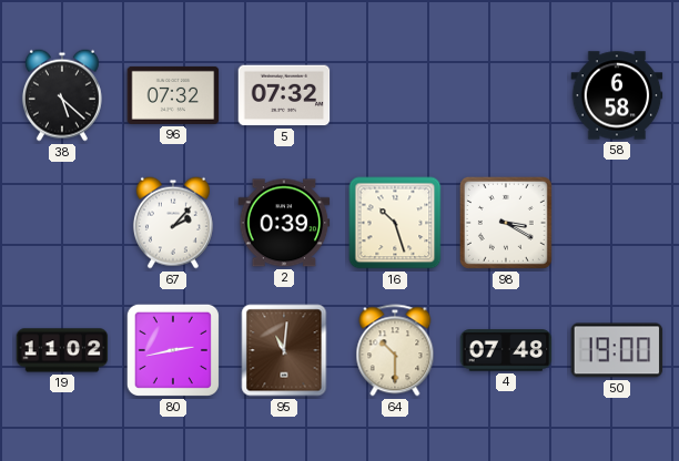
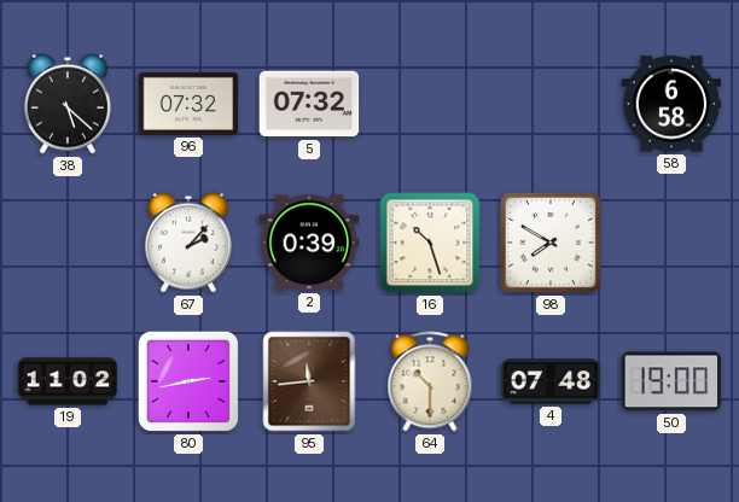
98: 3:20 -> 7:50
95: 11:01 -> 11:44
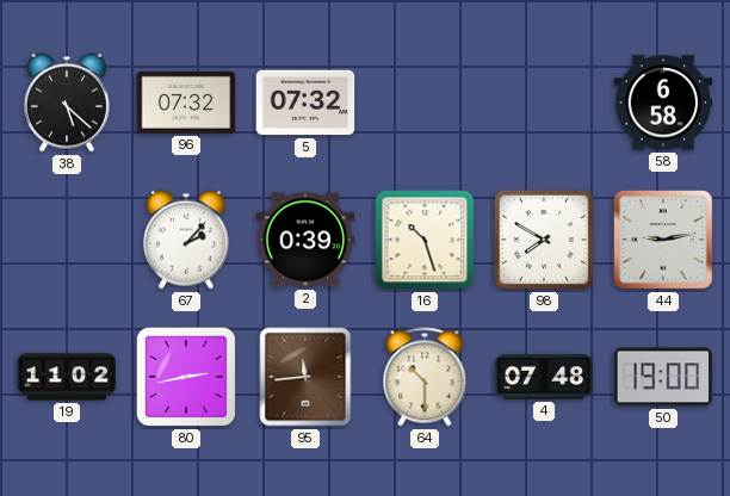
44: none -> 9:13
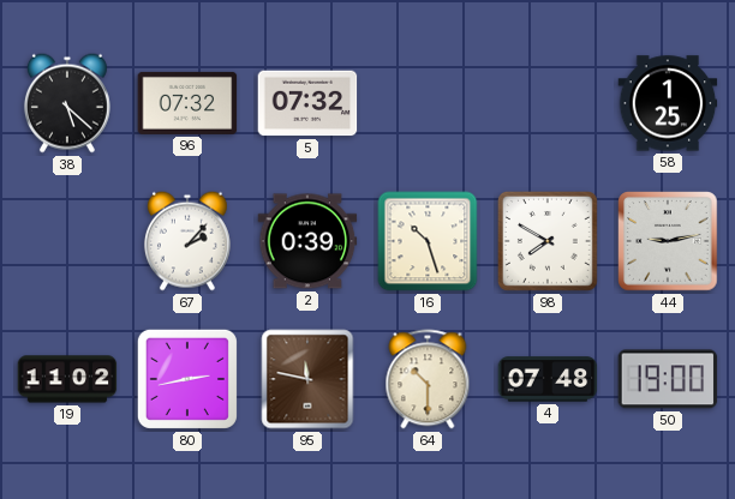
58: 6:58 -> 1:25
95: 11:44 -> 11:47
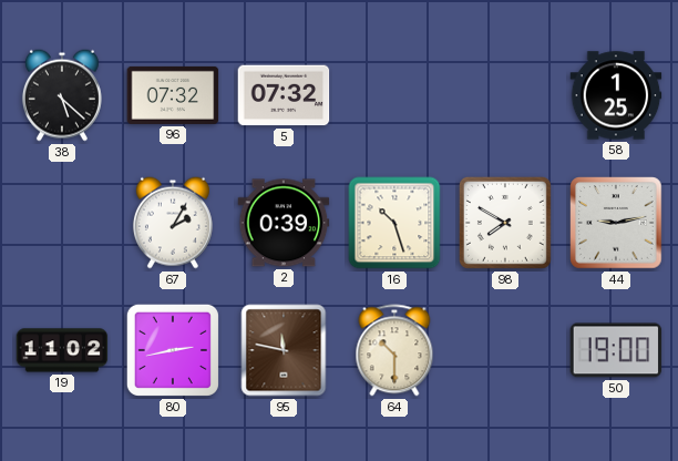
67: 2:07 -> 2:05
4: 07:48 -> none
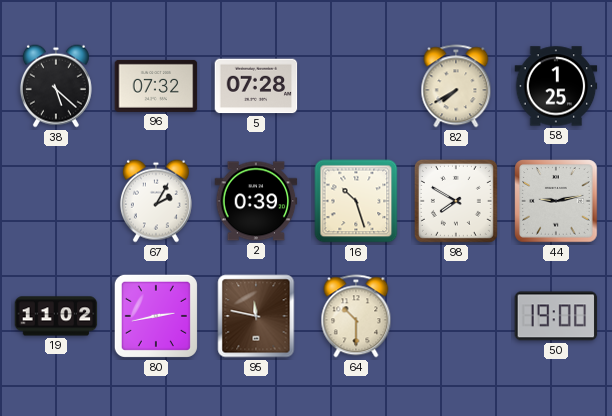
5: 07:32 -> 07:28
82: none -> 7:40
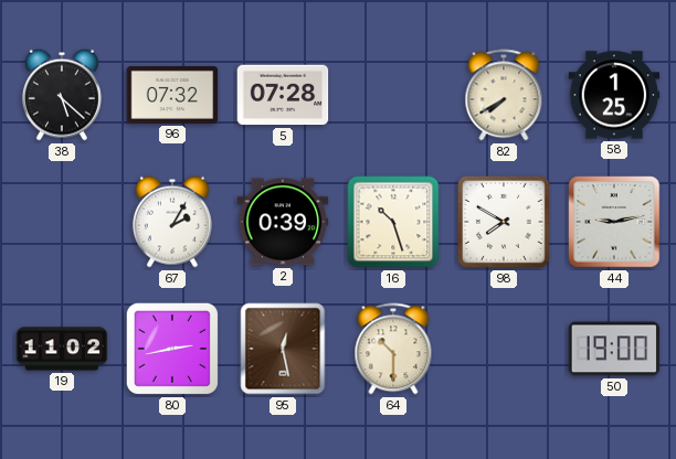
95: 11:47 -> 12:28
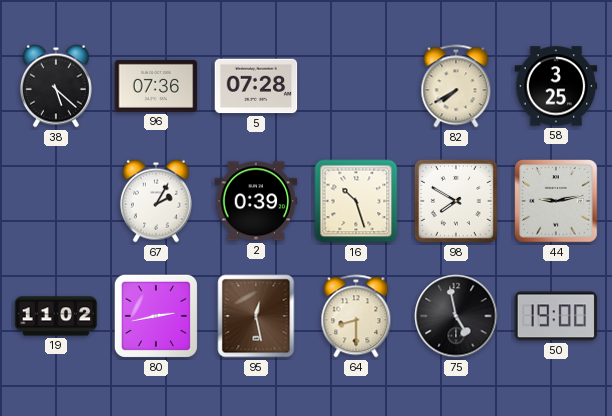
96: 07:32 -> 07:36
58: 1:25 -> 3:25
64: 10:30 -> 8:30
75: none -> 4:58
